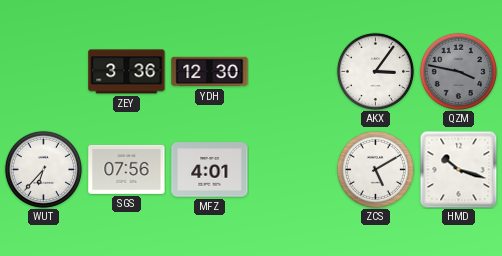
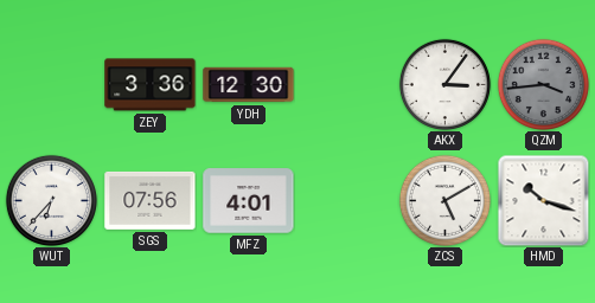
QZM: 3:47 -> 3:44
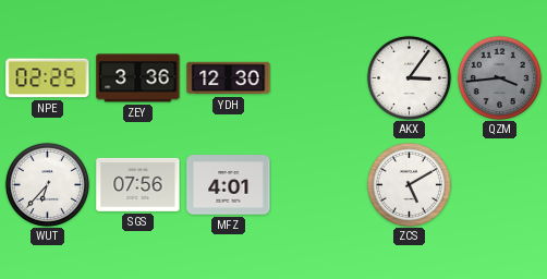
NPE: none -> 02:25
HMD: 10:18 -> none
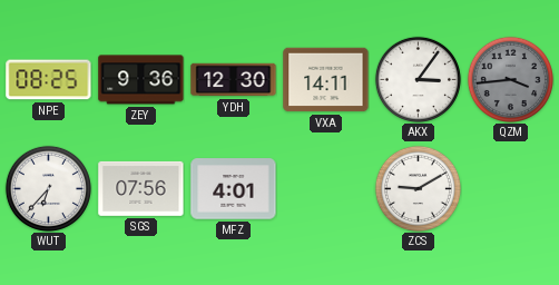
NPE: 02:25 -> 08:25
ZEY: 3:36 -> 9:36
VXA: none -> 14:11
ZCS: 5:10 -> 9:10
